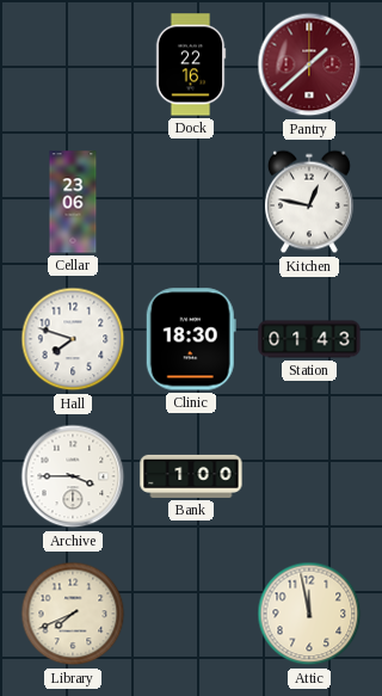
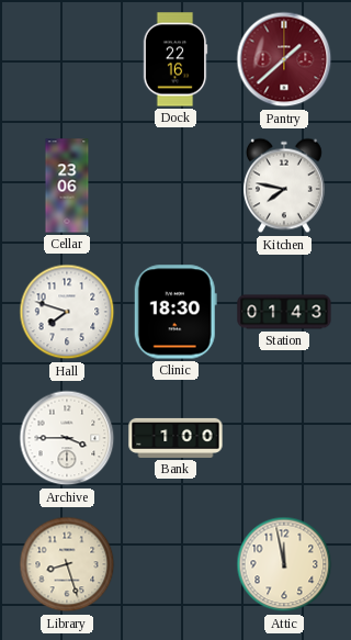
Kitchen: 12:47 -> 7:47
Library: 7:41 -> 8:27
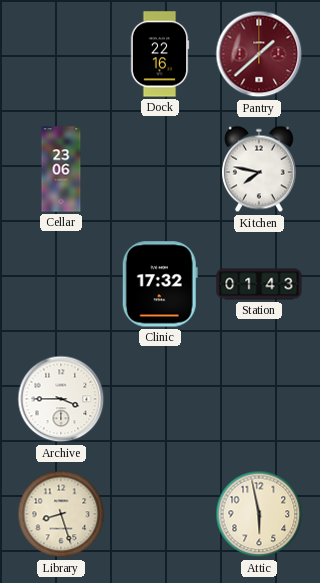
Hall: 7:48 -> none
Clinic: 18:30 -> 17:32
Bank: 1:00 -> none
Attic: 11:58 -> 5:58
